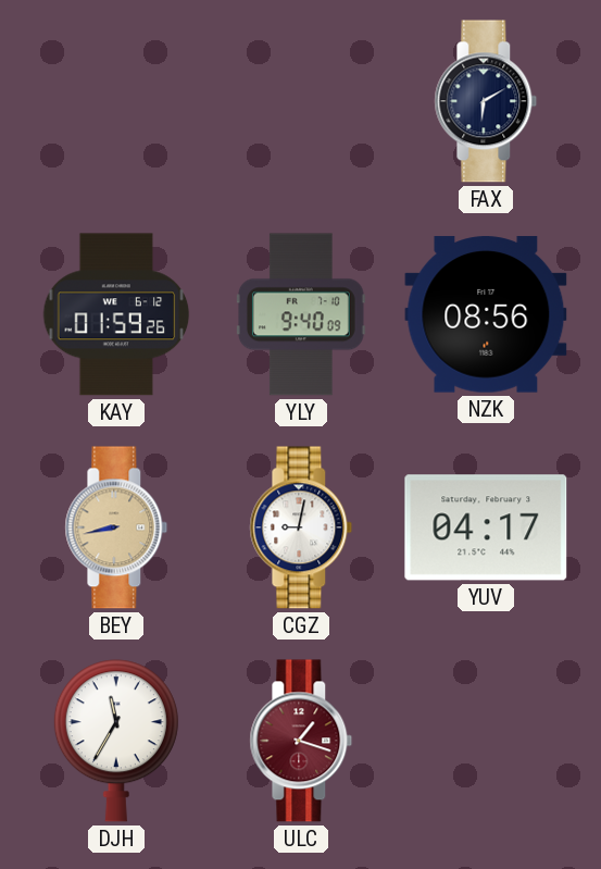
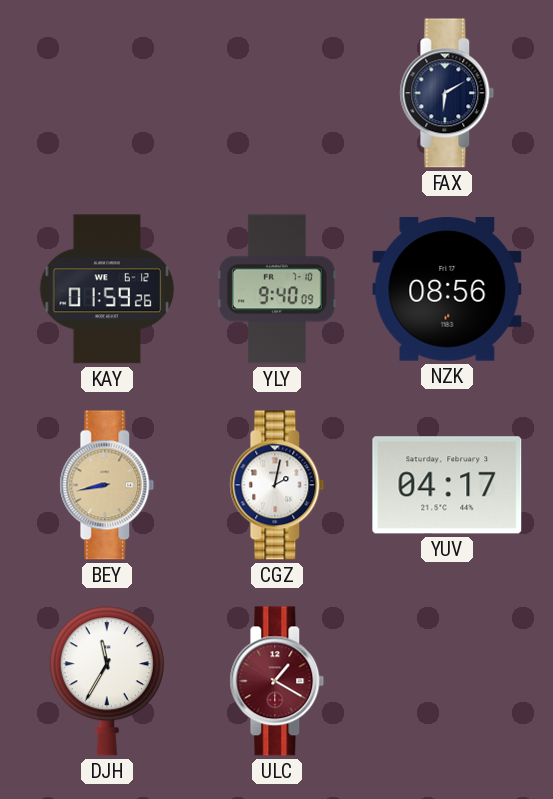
CGZ: 9:02 -> 2:02
ULC: 1:18 -> 1:20
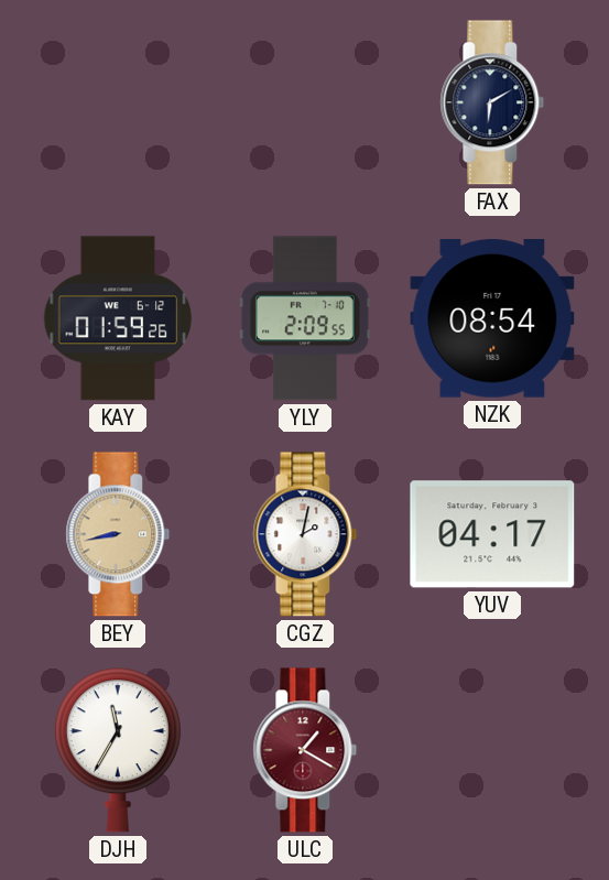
YLY: 9:40 -> 2:09
NZK: 08:56 -> 08:54
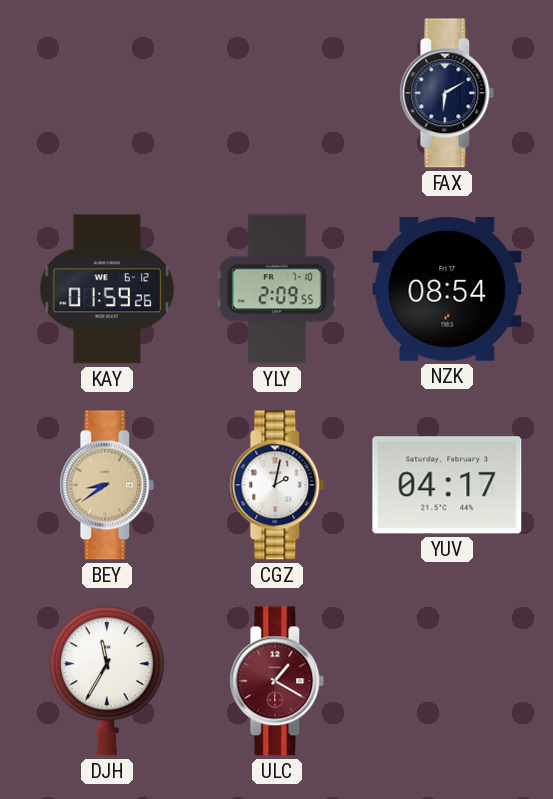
BEY: 8:43 -> 8:39
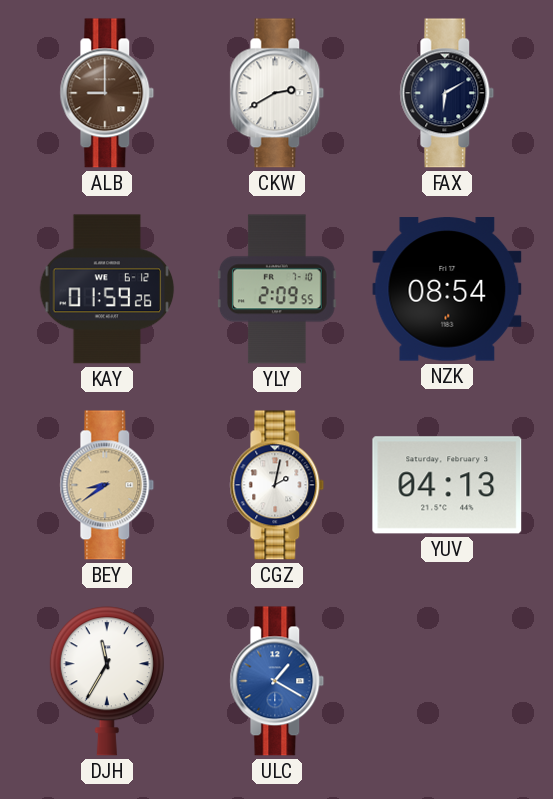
ALB: none -> 9:00
CKW: none -> 2:40
YUV: 04:17 -> 04:13
ULC dial: burgundy -> blue
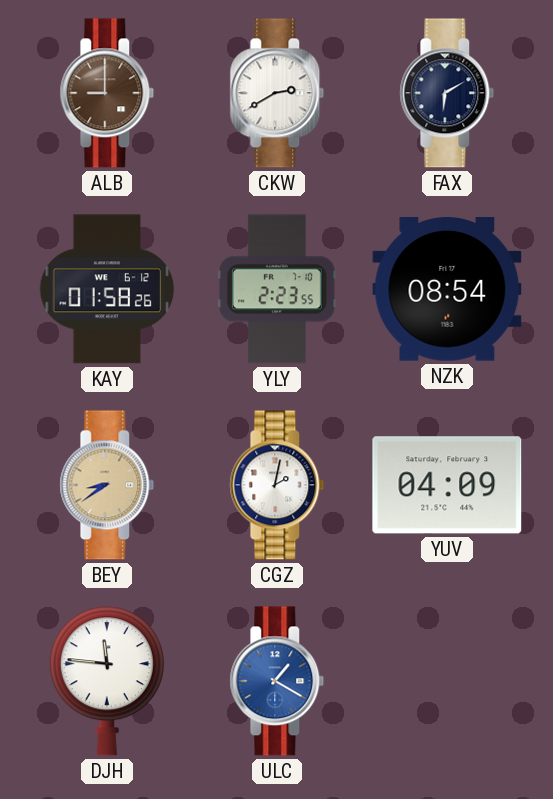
KAY: 01:59 -> 01:58
YLY: 2:09 -> 2:23
YUV: 04:13 -> 04:09
DJH: 11:35 -> 11:46
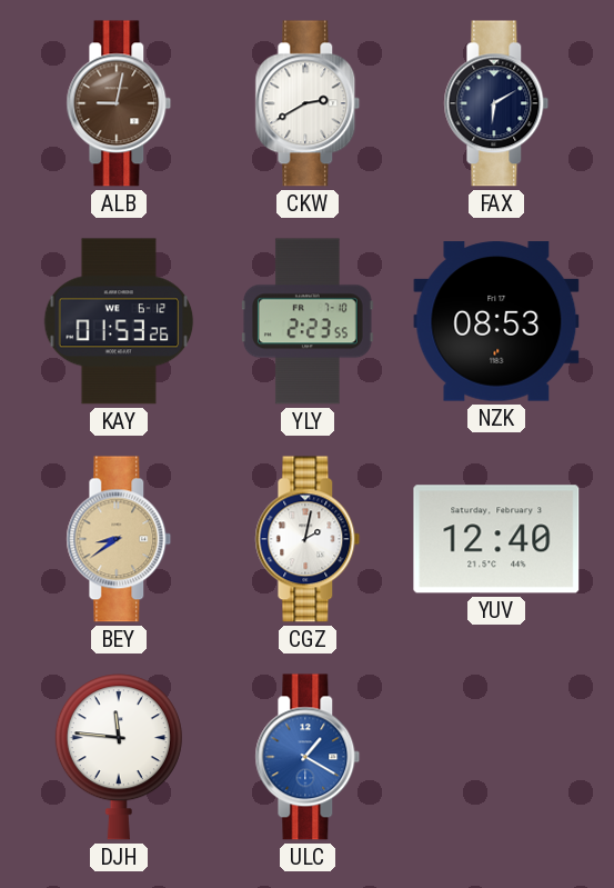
ALB: 9:00 -> 9:02
KAY: 01:58 -> 01:53
NZK: 08:54 -> 08:53
YUV: 04:09 -> 12:40
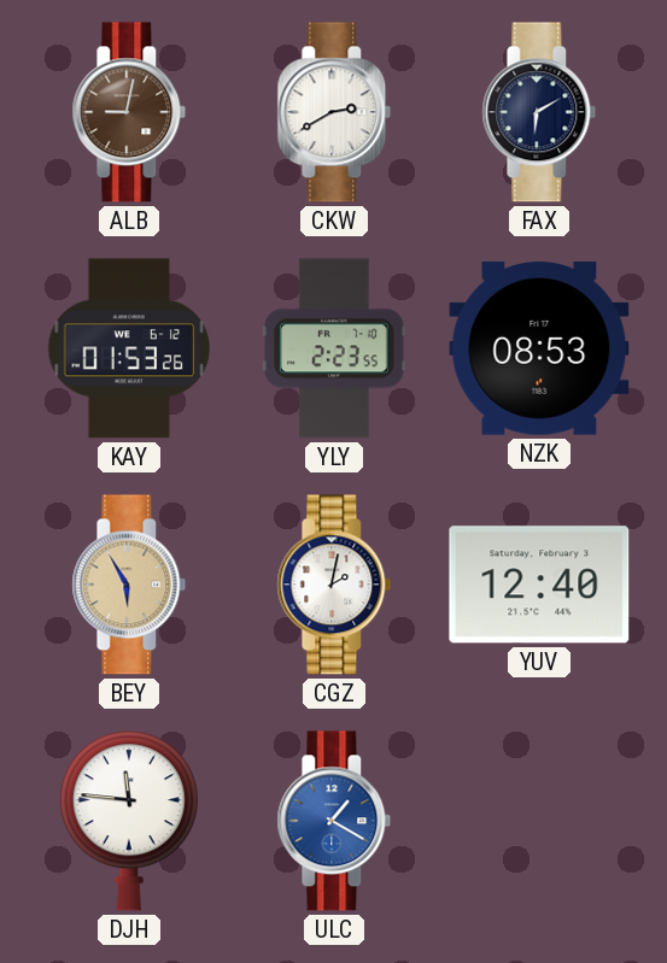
BEY: 8:39 -> 5:55
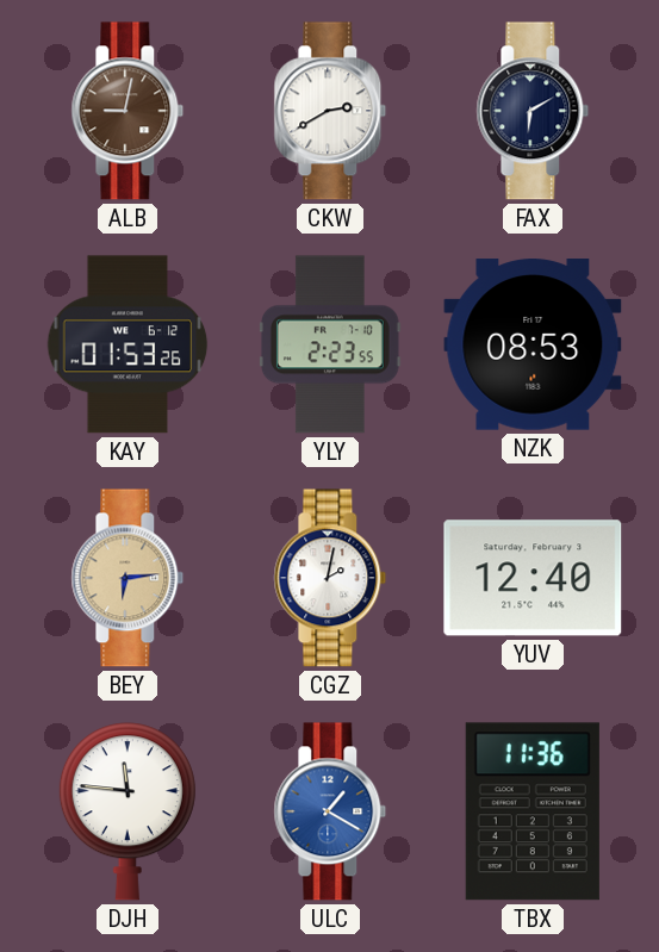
BEY: 5:55 -> 6:14
TBX: none -> 11:36
